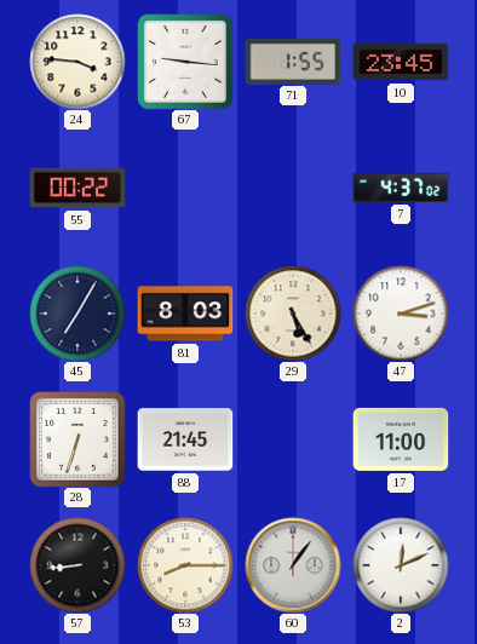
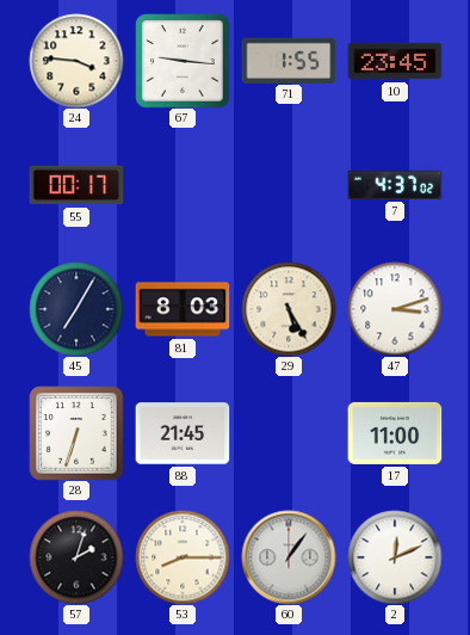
55: 00:22 -> 00:17
57: 8:44 -> 2:03
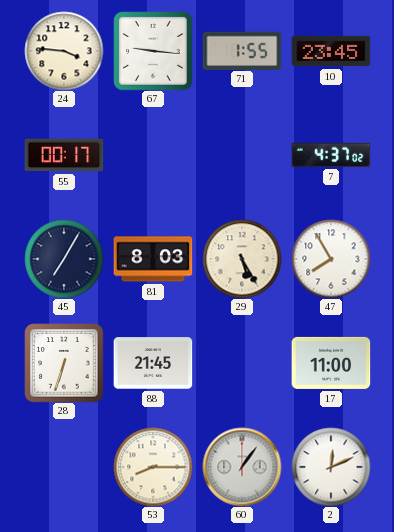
47: 3:12 -> 7:55
57: 2:03 -> none
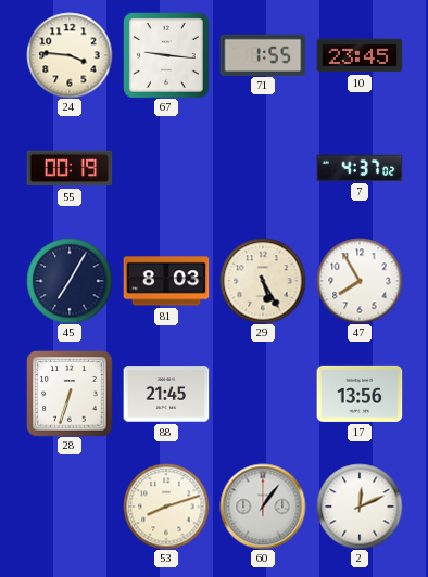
55: 00:17 -> 00:19
17: 11:00 -> 13:56
53: 8:15 -> 8:12
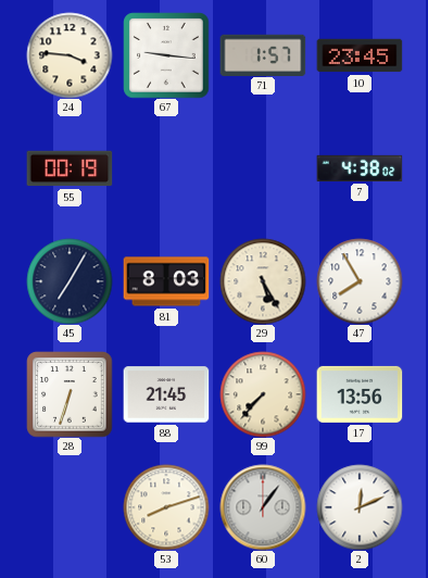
71: 1:55 -> 1:57
7: 4:37 -> 4:38
99: none -> 7:37
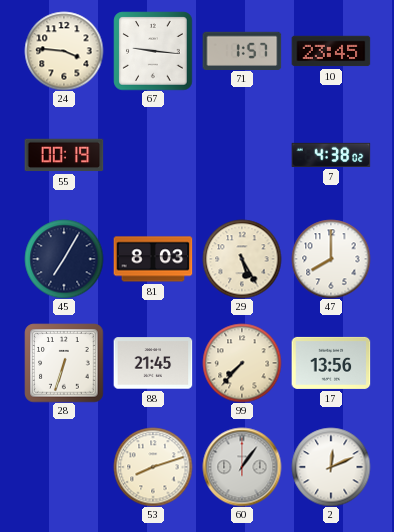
47: 7:55 -> 8:00
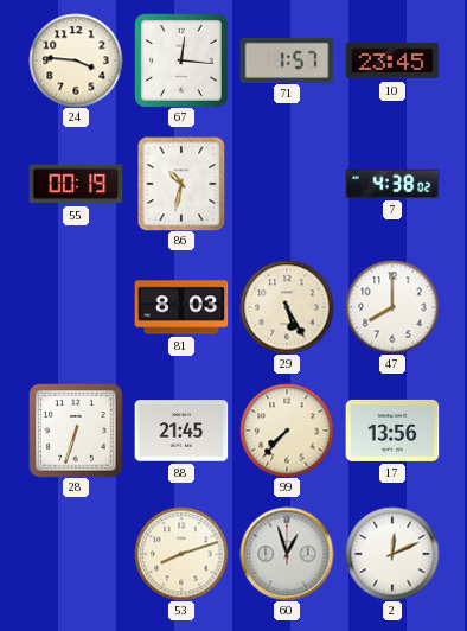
67: 9:16 -> 12:16
86: none -> 10:32
45: 7:05 -> none
60: 1:06 -> 12:57
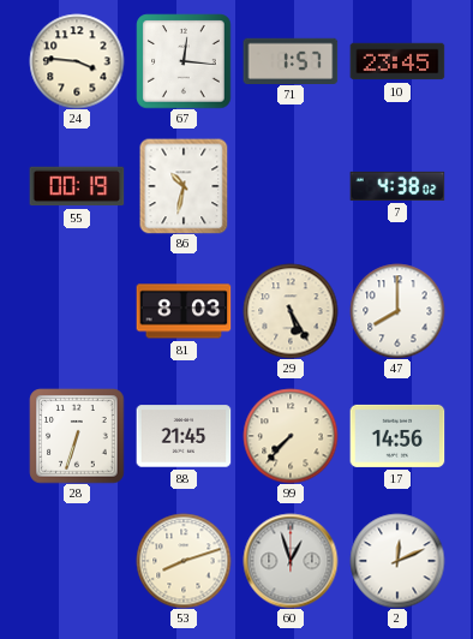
17: 13:56 -> 14:56
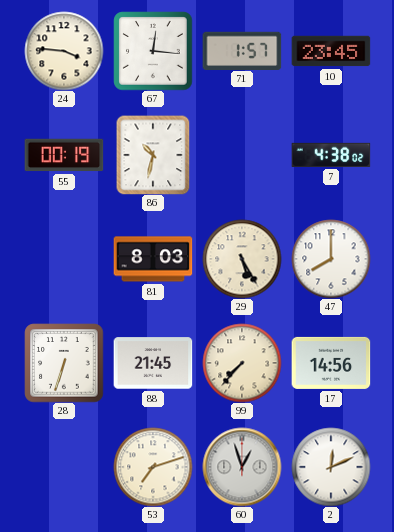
53: 8:12 -> 7:12
